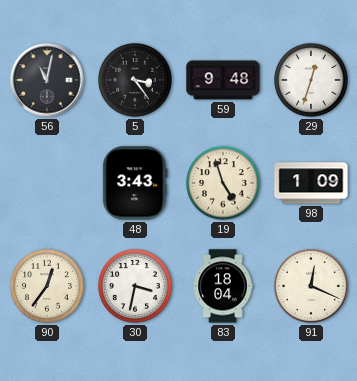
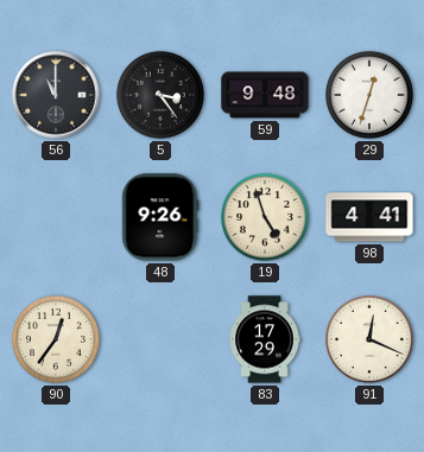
56: 11:02 -> 11:00
48: 3:43 -> 9:26
98: 1:09 -> 4:41
30: 3:32 -> none
83: 18:04 -> 17:29
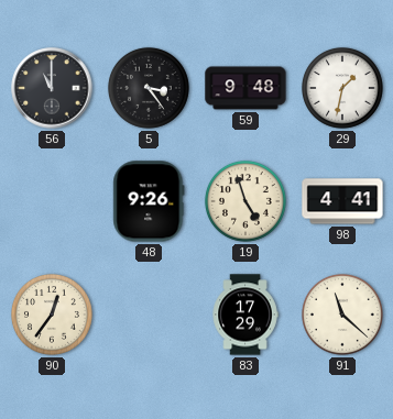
29: 12:33 -> 1:32
91: 12:19 -> 11:22
